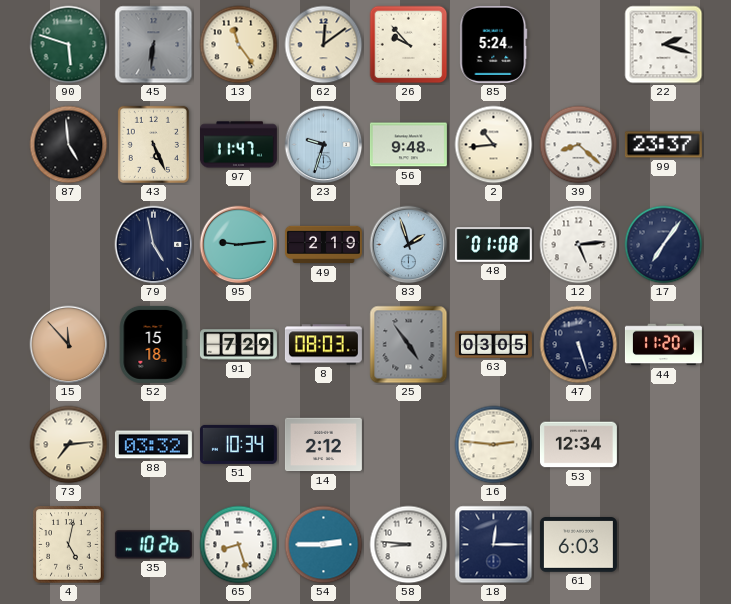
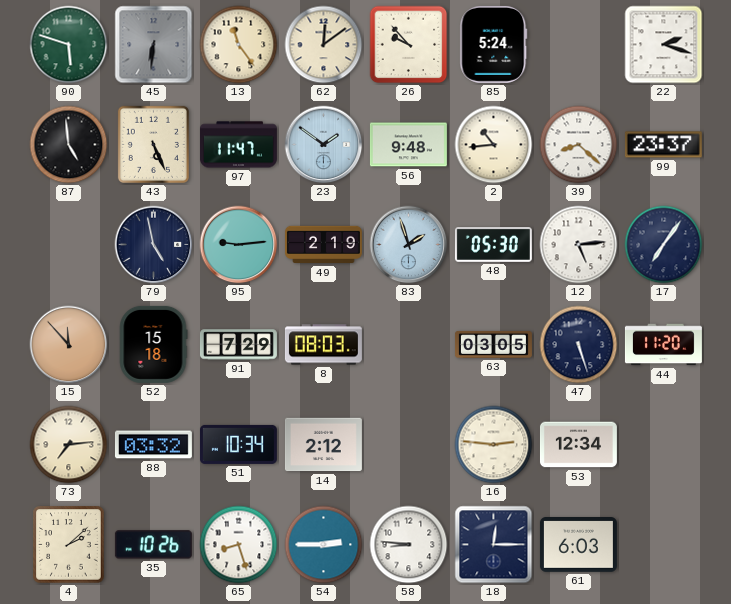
23: 9:33 -> 1:51
48: 01:08 -> 05:30
25: 4:54 -> none
4: 5:02 -> 2:08
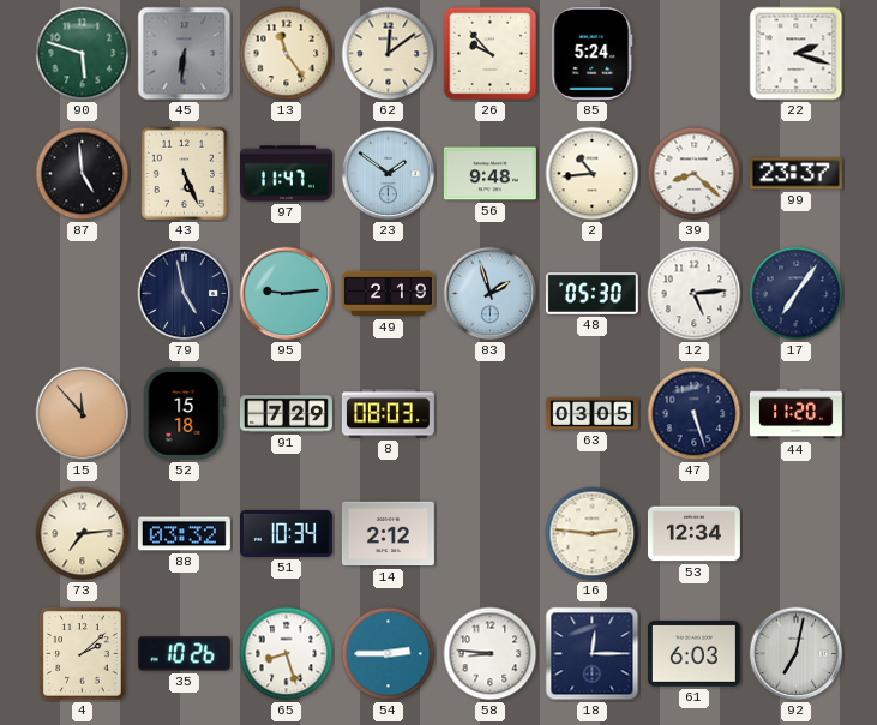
92: none -> 7:02
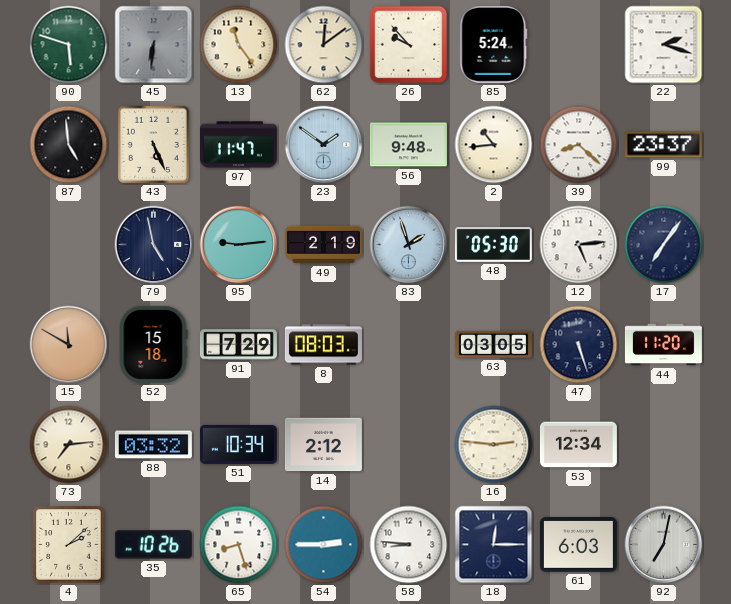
15: 11:53 -> 11:50
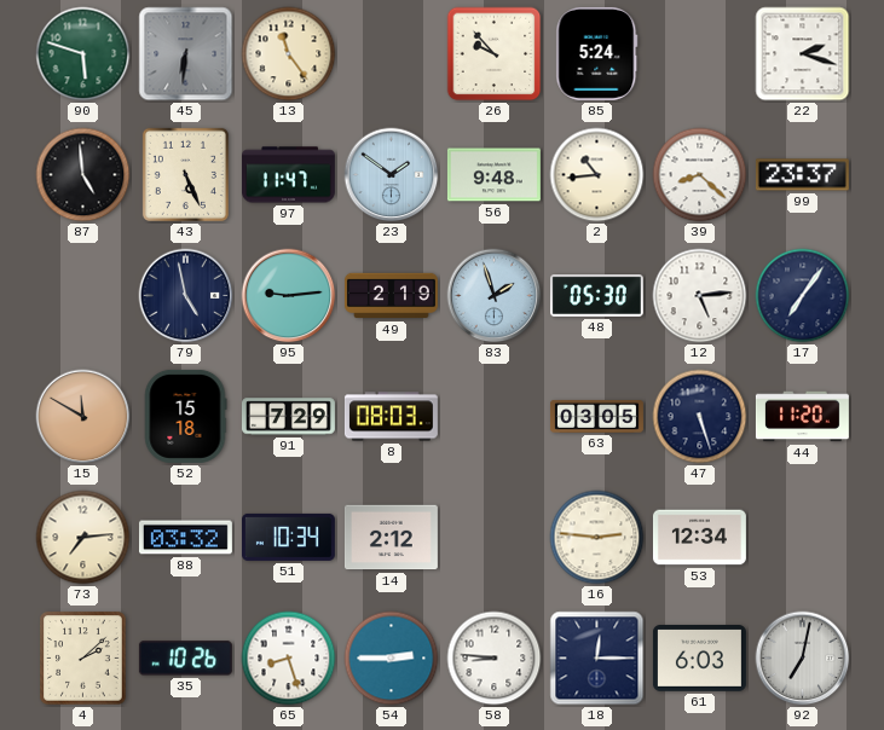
62: 12:09 -> none
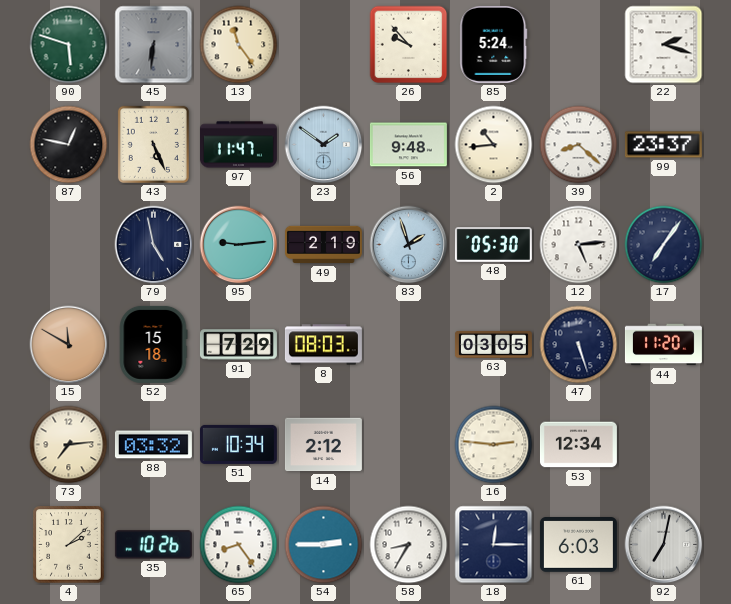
87: 4:59 -> 12:47
65: 8:27 -> 8:24
58: 8:46 -> 8:35
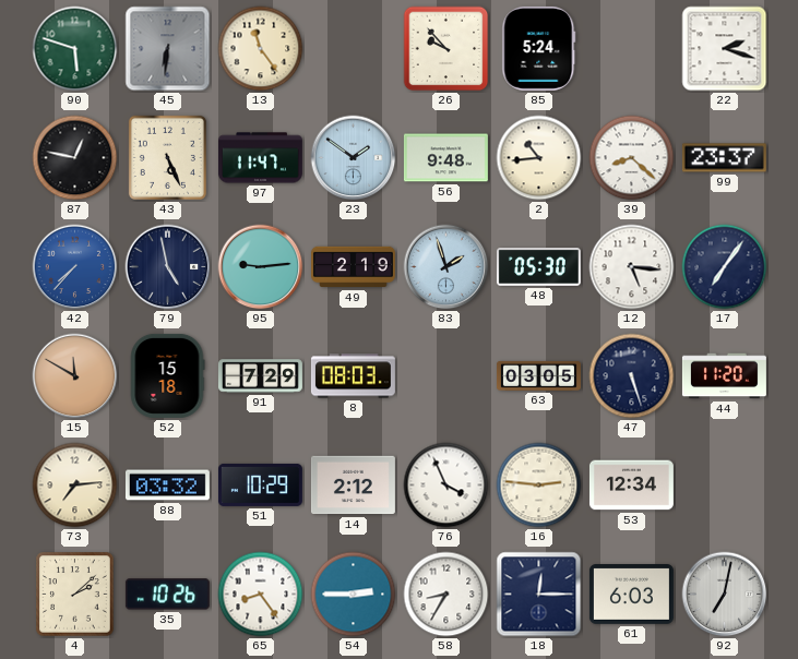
42: none -> 7:37
12: 5:14 -> 5:16
51: 10:34 -> 10:29
76: none -> 3:56
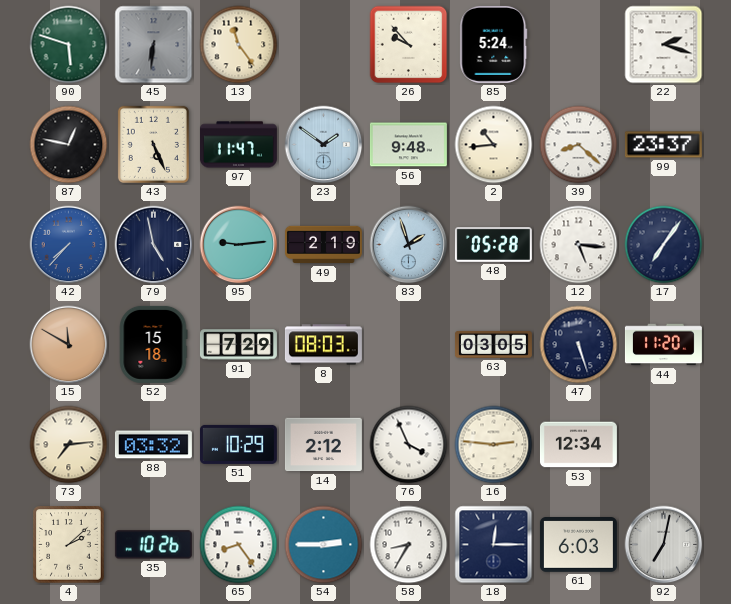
48: 05:30 -> 05:28
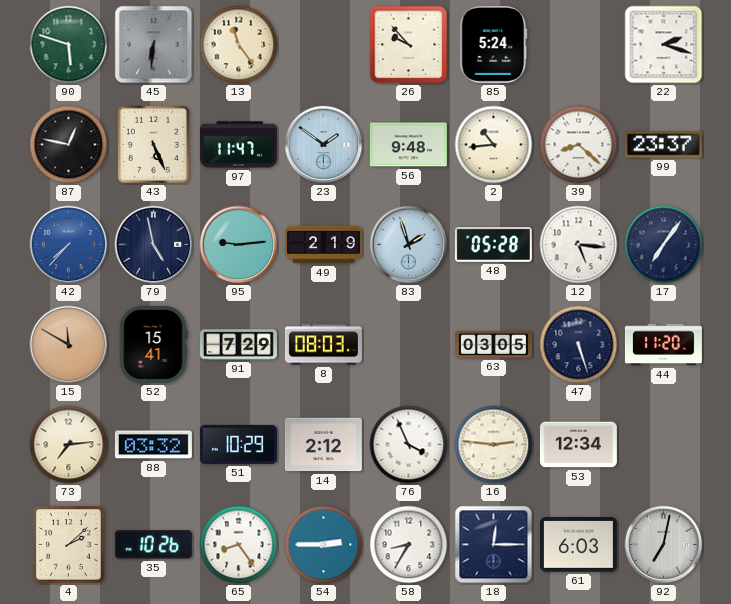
52: 15:18 -> 15:41
